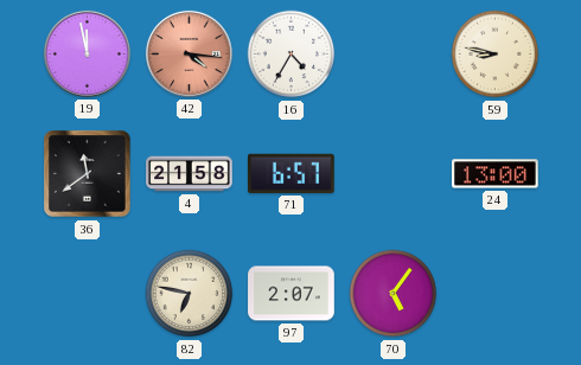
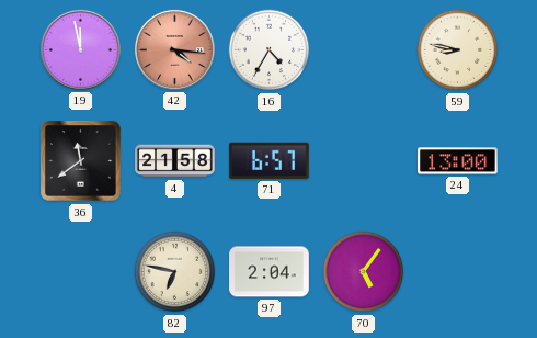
97: 2:07 -> 2:04
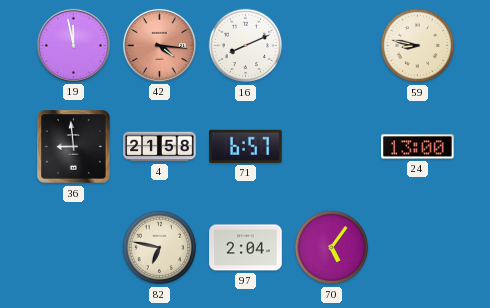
16: 4:35 -> 8:11
36: 11:39 -> 8:59
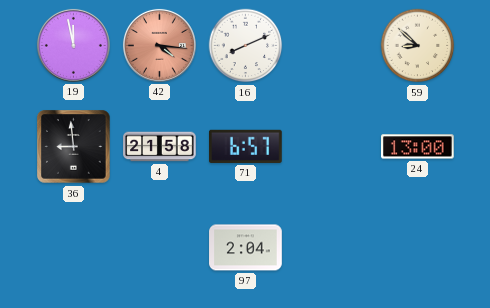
59: 8:47 -> 8:52
82: 6:47 -> none
70: 5:06 -> none
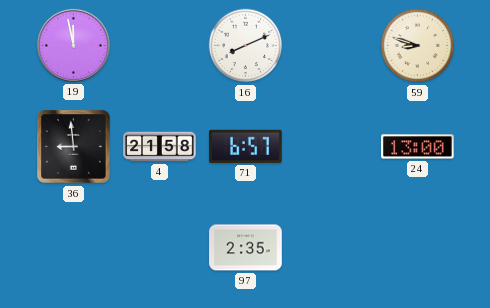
42: 4:16 -> none
59: 8:52 -> 8:48
97: 2:04 -> 2:35
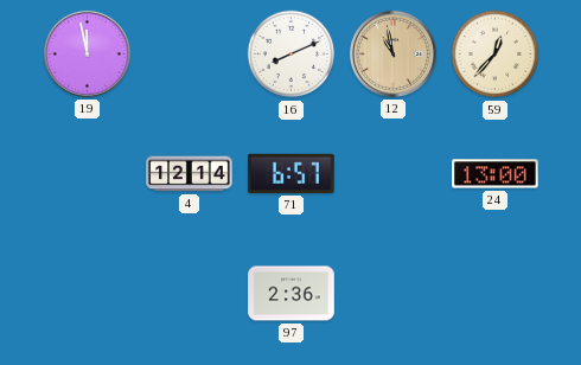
12: none -> 10:58
59: 8:48 -> 12:37
36: 8:59 -> none
4: 21:58 -> 12:14
97: 2:35 -> 2:36
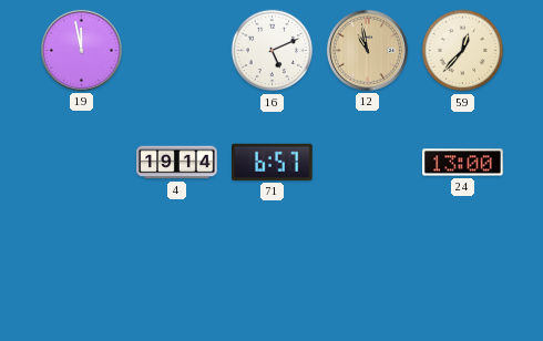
16: 8:11 -> 5:11
4: 12:14 -> 19:14
97: 2:36 -> none
